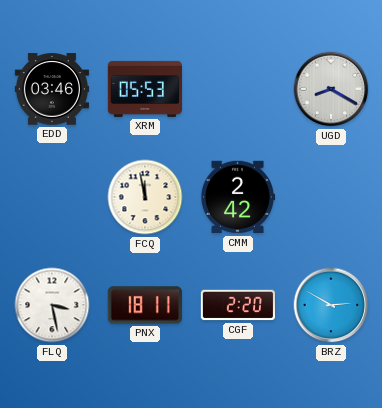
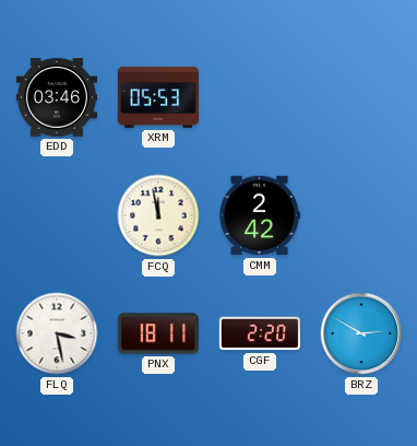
UGD: 8:20 -> none
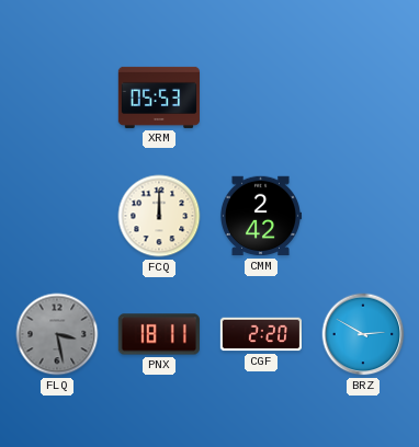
EDD: 03:46 -> none
FCQ: 11:58 -> 12:00
FLQ dial: white -> grey
